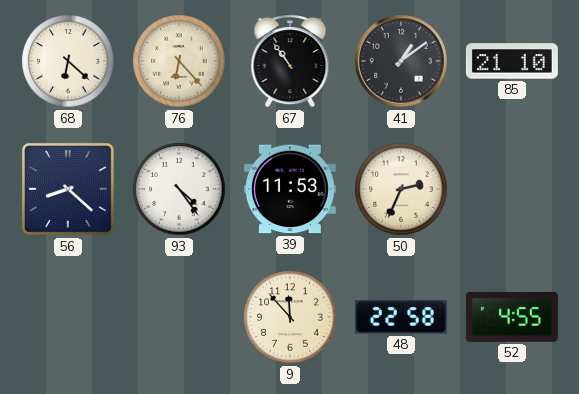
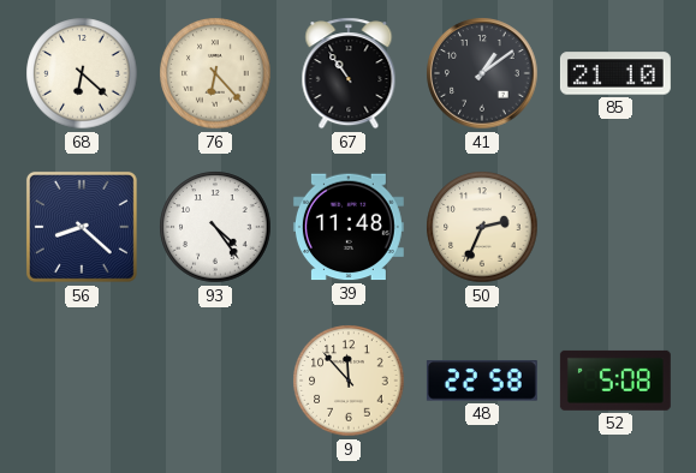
39: 11:53 -> 11:48
52: 4:55 -> 5:08
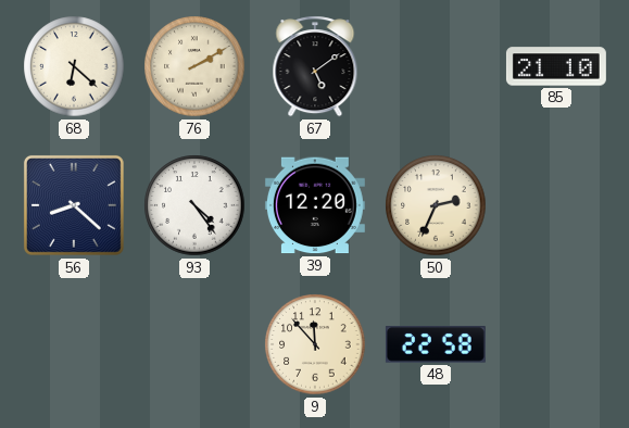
76: 6:23 -> 2:10
67: 10:54 -> 5:09
41: 1:09 -> none
39: 11:48 -> 12:20
52: 5:08 -> none
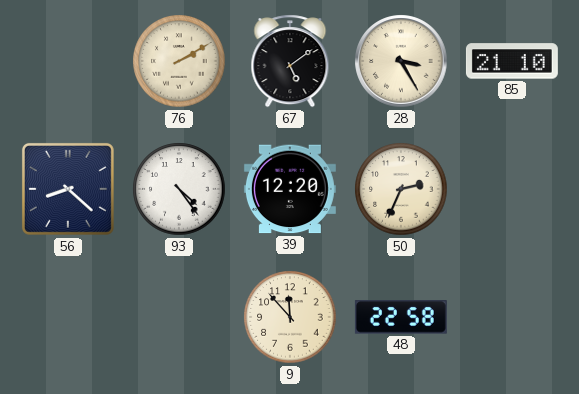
68: 6:22 -> none
28: none -> 3:25
